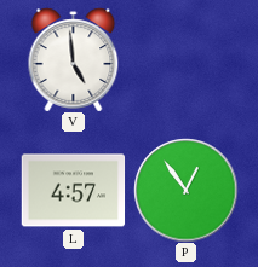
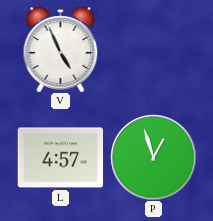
V: 4:59 -> 4:56
P: 12:54 -> 12:57
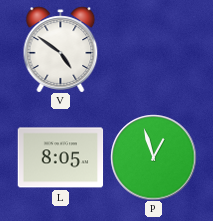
V: 4:56 -> 4:51
L: 4:57 -> 8:05
